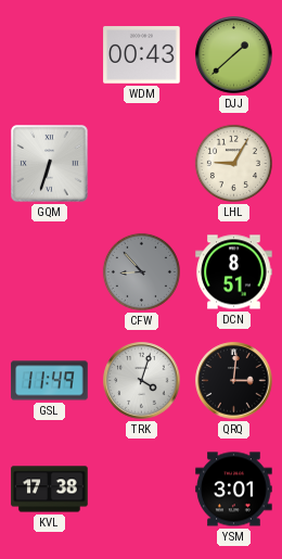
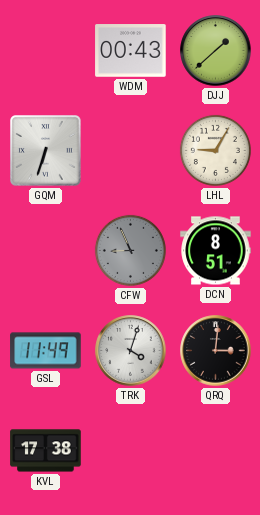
CFW: 8:53 -> 8:56
YSM: 3:01 -> none
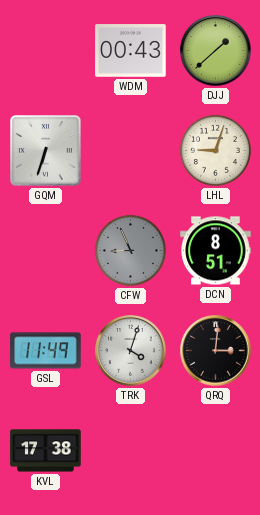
LHL: 9:05 -> 9:03
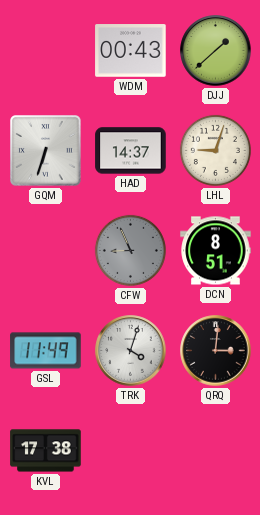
HAD: none -> 14:37
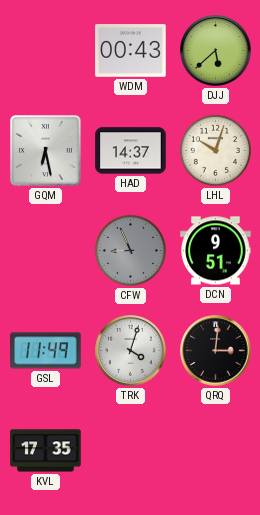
DJJ: 1:38 -> 5:38
GQM: 6:33 -> 6:28
LHL: 9:03 -> 10:03
DCN: 8:51 -> 9:51
KVL: 17:38 -> 17:35
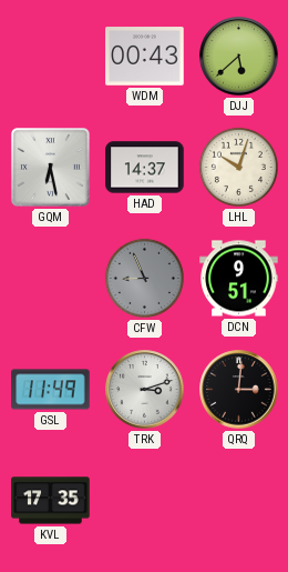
TRK: 4:03 -> 3:12
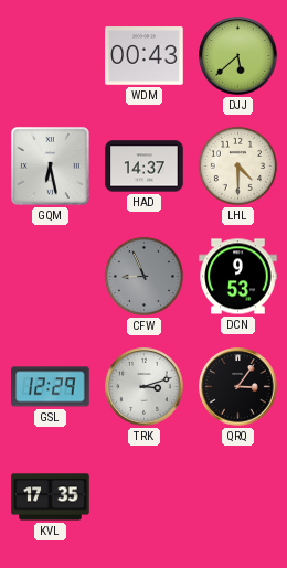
LHL: 10:03 -> 4:30
DCN: 9:51 -> 9:53
GSL: 11:49 -> 12:29
QRQ: 3:01 -> 3:06
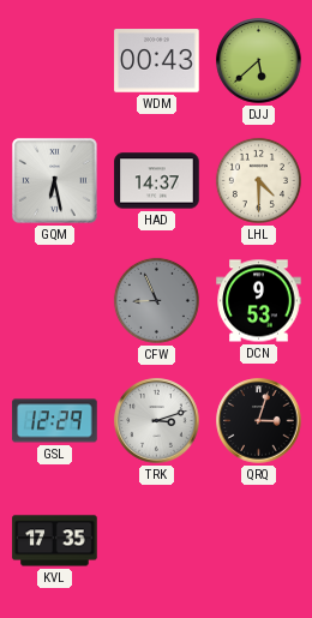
QRQ: 3:06 -> 3:03
